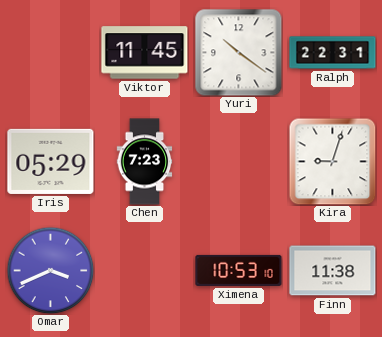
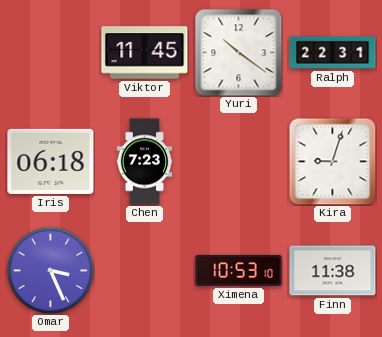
Iris: 05:29 -> 06:18
Omar: 3:41 -> 3:26
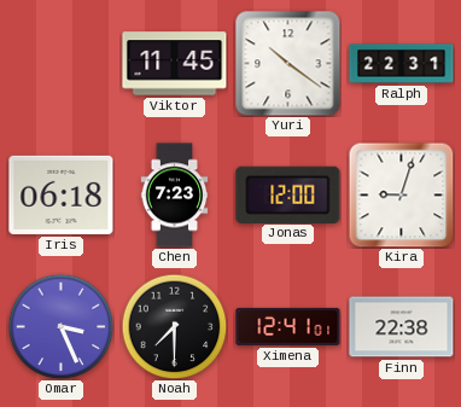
Jonas: none -> 12:00
Noah: none -> 7:30
Ximena: 10:53 -> 12:41
Finn: 11:38 -> 22:38
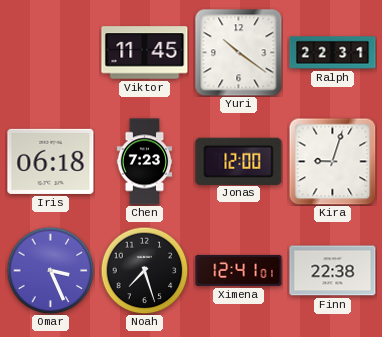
Noah: 7:30 -> 7:27
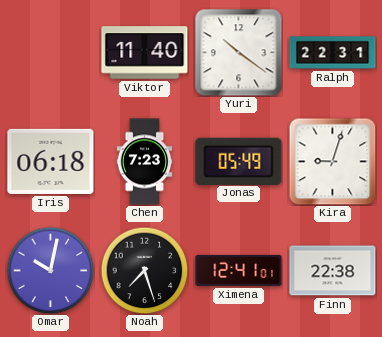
Viktor: 11:45 -> 11:40
Jonas: 12:00 -> 05:49
Omar: 3:26 -> 10:02
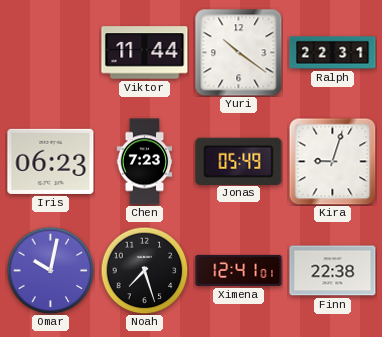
Viktor: 11:40 -> 11:44
Iris: 06:18 -> 06:23
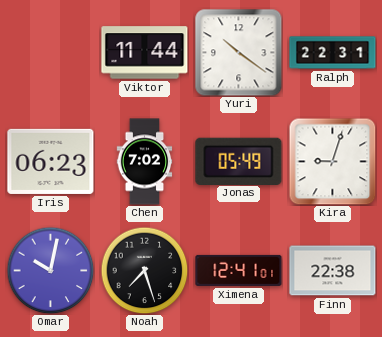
Chen: 7:23 -> 7:02
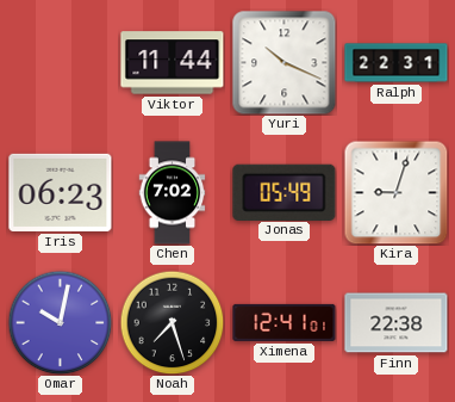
Yuri: 10:21 -> 10:19
